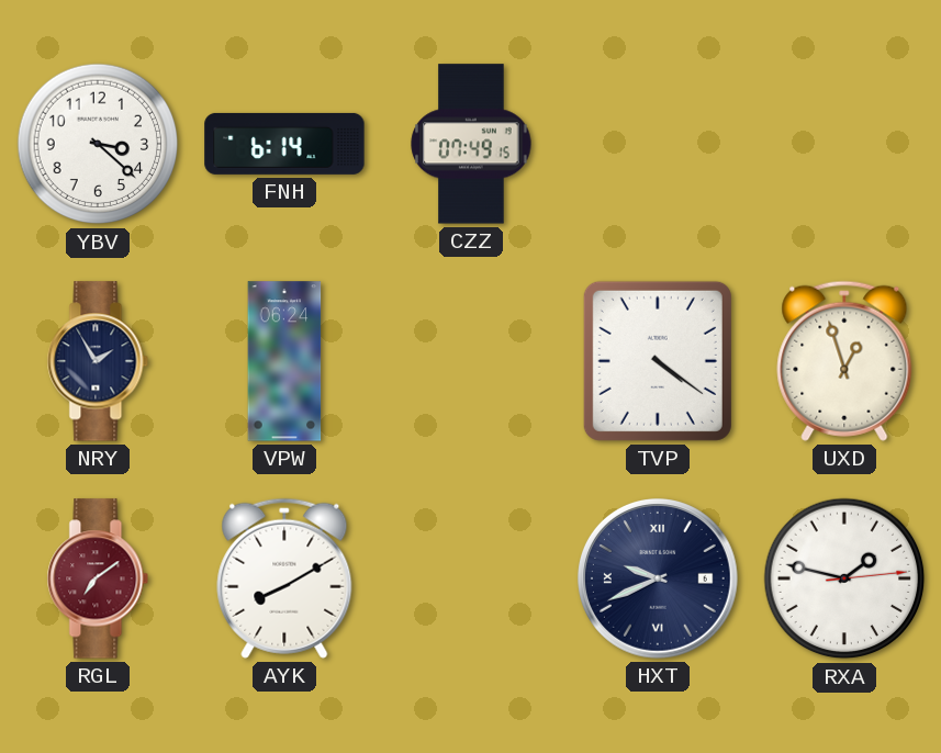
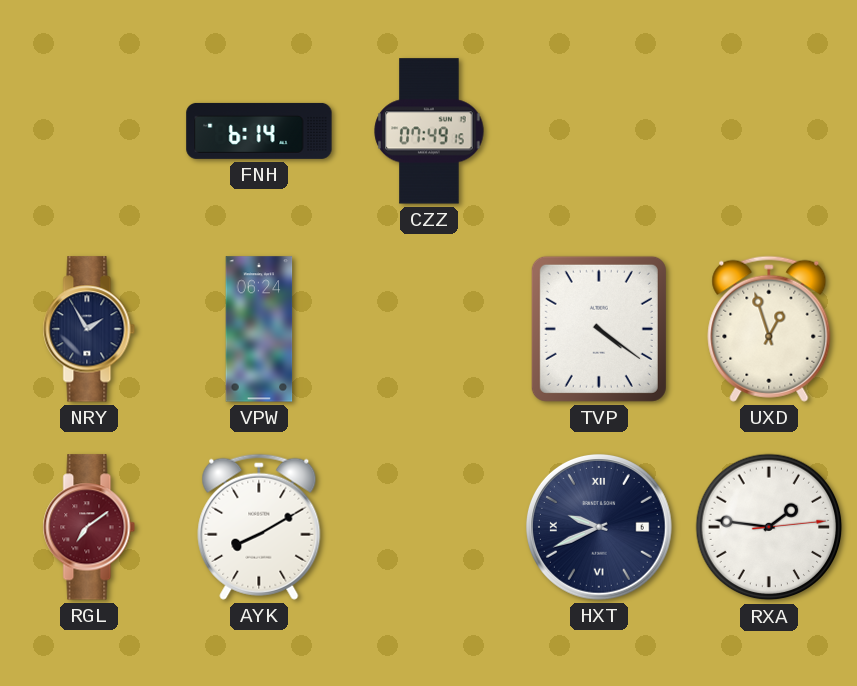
YBV: 3:22 -> none
RXA: 1:47 -> 1:46
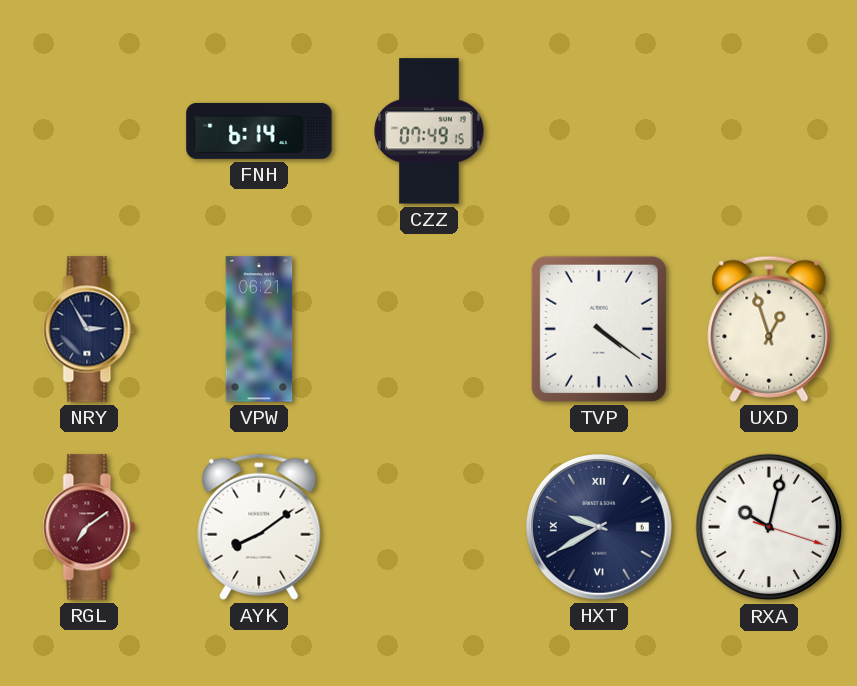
NRY: 1:55 -> 2:55
VPW: 06:24 -> 06:21
AYK: 8:10 -> 8:09
HXT: 9:41 -> 9:40
RXA: 1:46 -> 10:02
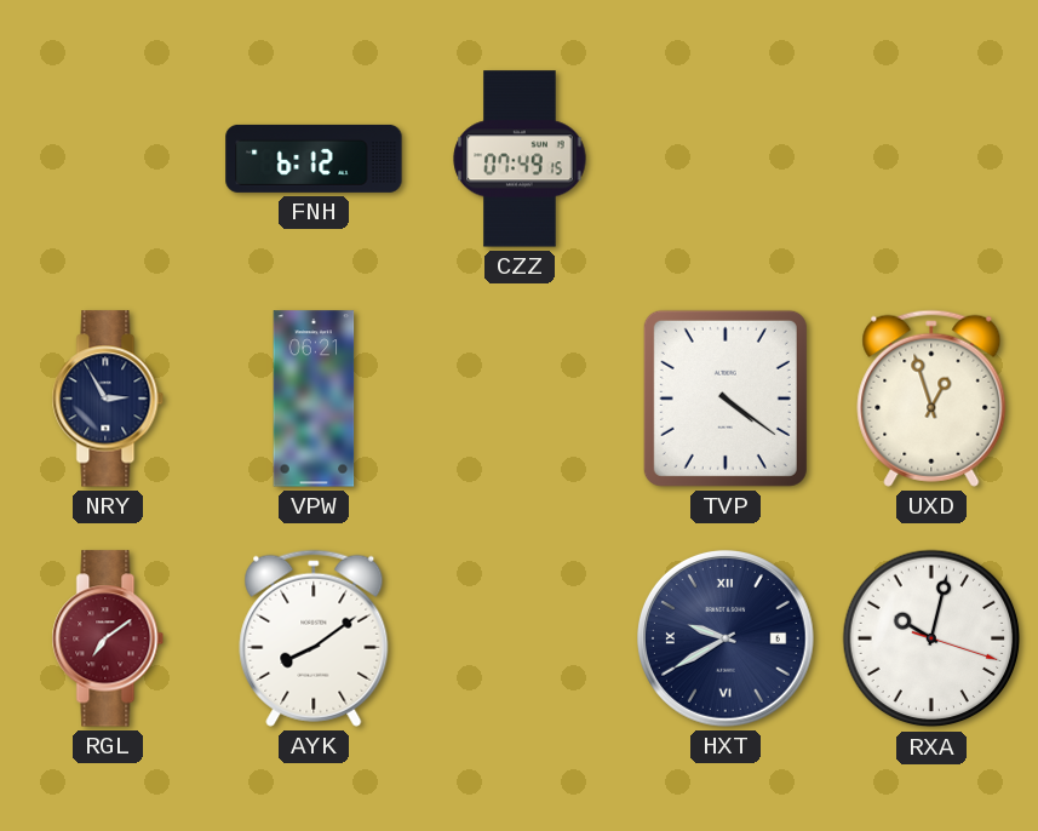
FNH: 6:14 -> 6:12
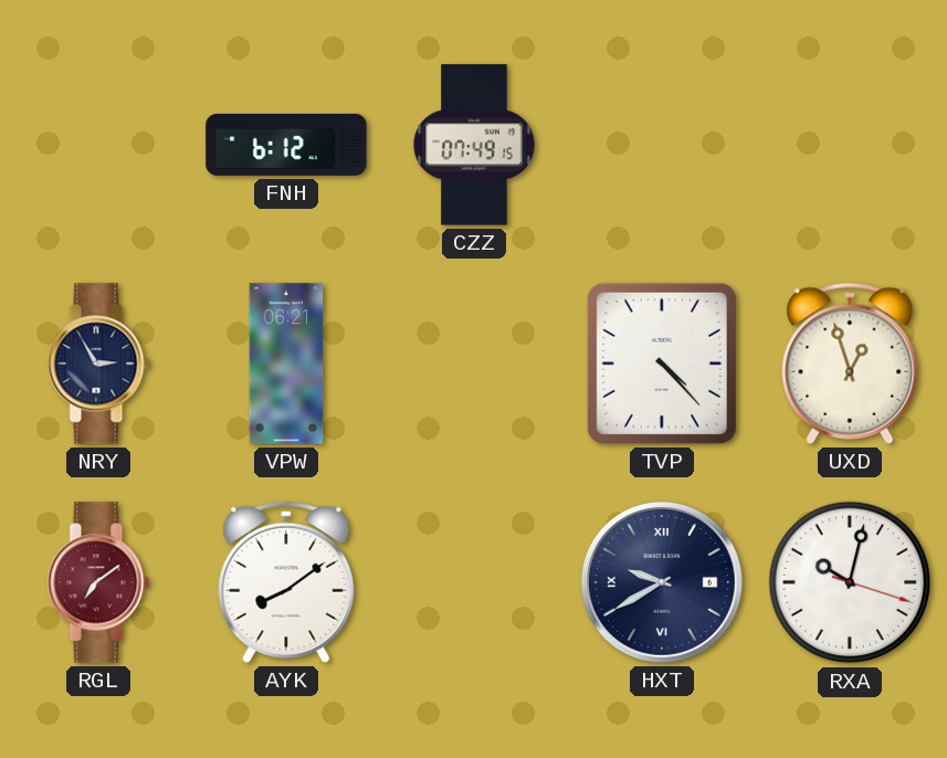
TVP: 4:21 -> 4:23
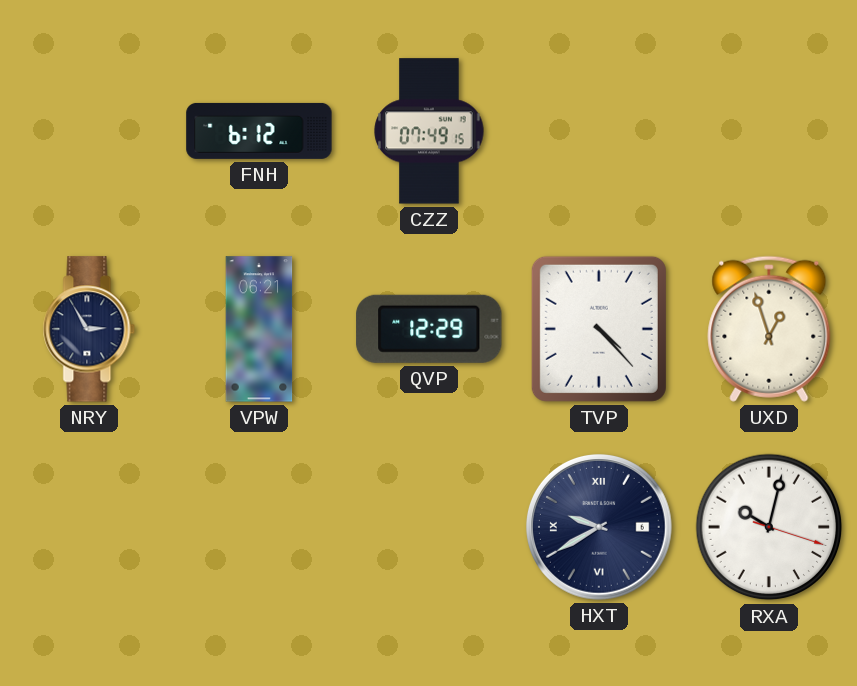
QVP: none -> 12:29
RGL: 7:09 -> none
AYK: 8:09 -> none
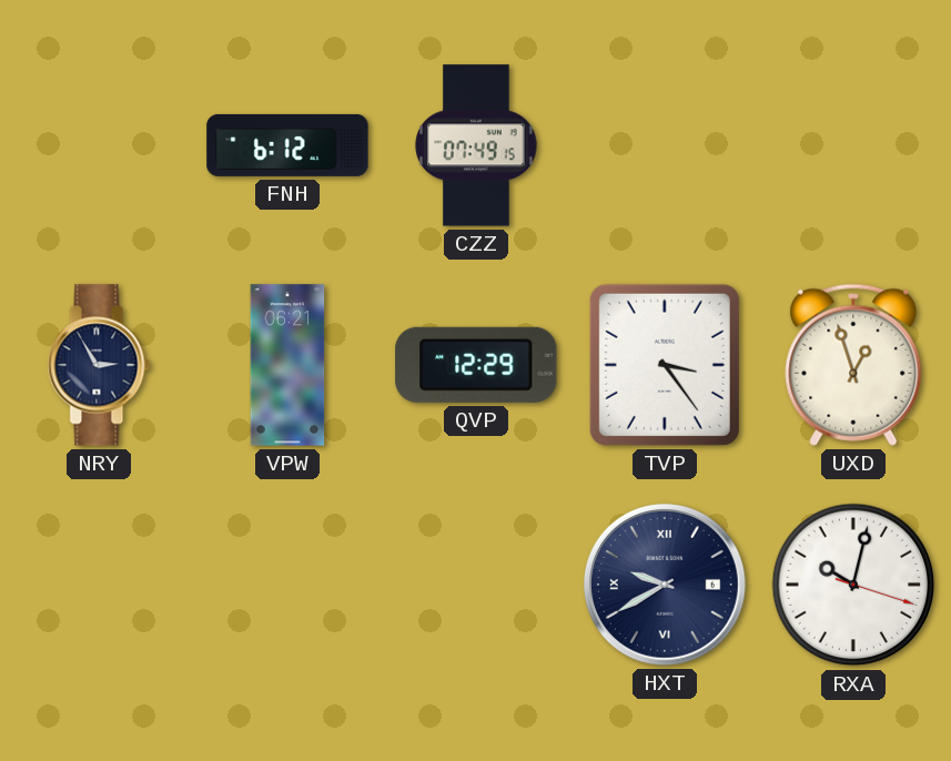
TVP: 4:23 -> 3:24
